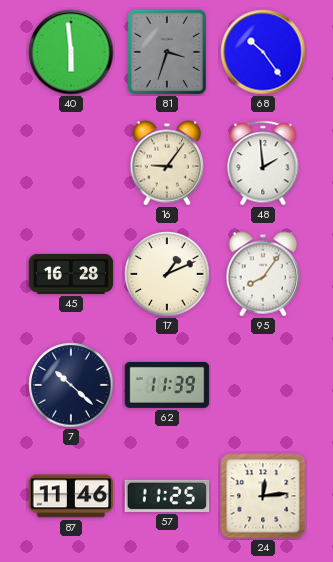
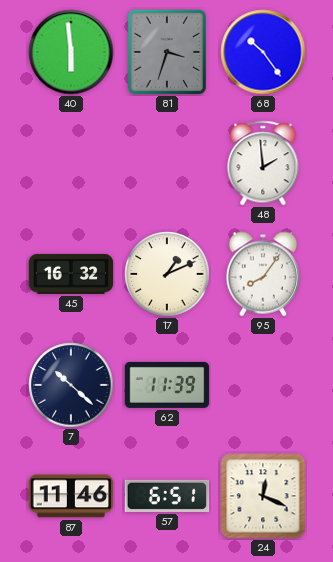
16: 9:06 -> none
45: 16:28 -> 16:32
57: 11:25 -> 6:51
24: 12:14 -> 12:19
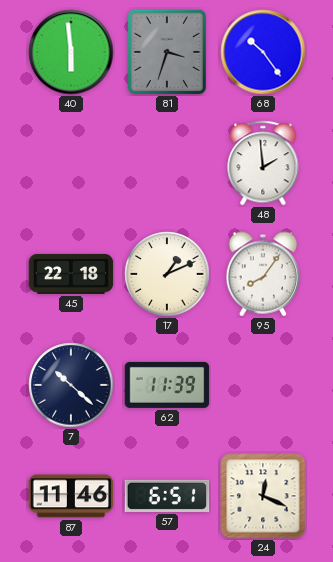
45: 16:32 -> 22:18
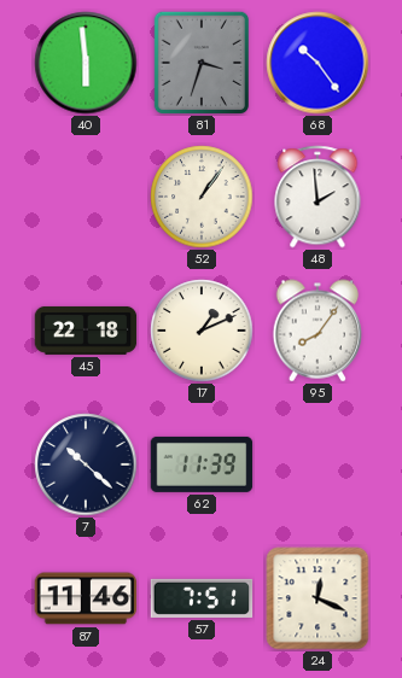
52: none -> 1:06
57: 6:51 -> 7:51
